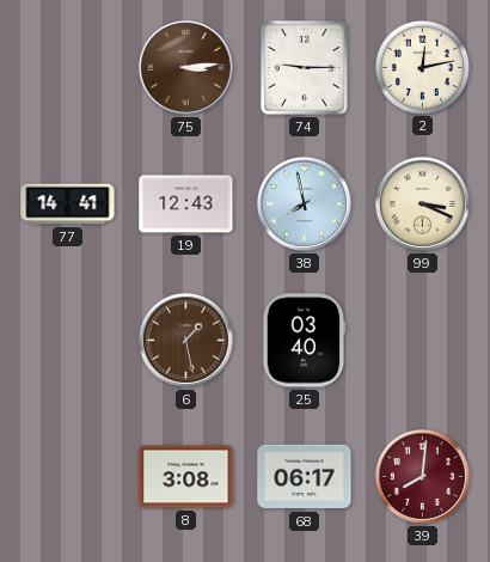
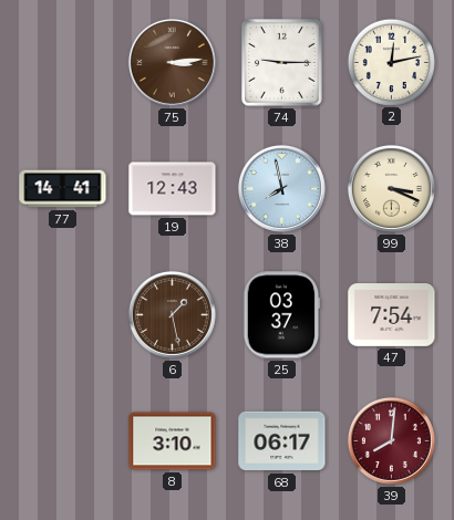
25: 03:40 -> 03:37
47: none -> 7:54
8: 3:08 -> 3:10
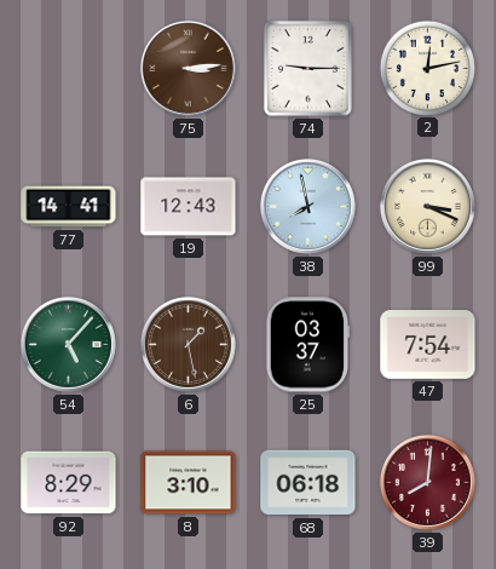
54: none -> 5:07
92: none -> 8:29
68: 06:17 -> 06:18
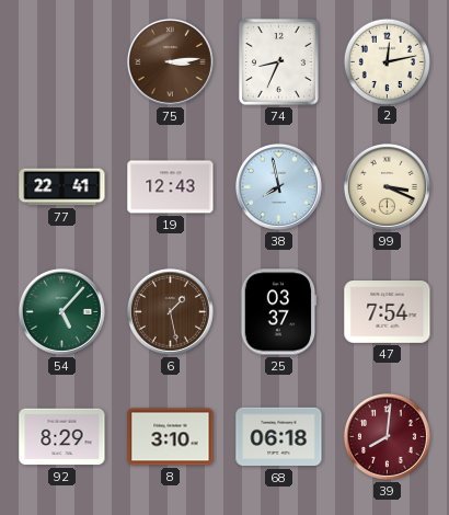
74: 9:15 -> 8:34
77: 14:41 -> 22:41
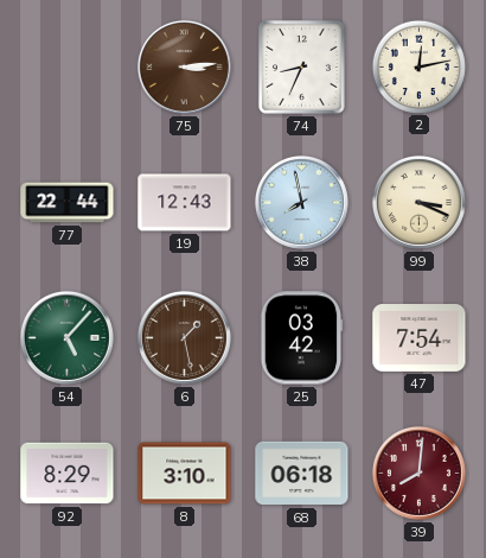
77: 22:41 -> 22:44
25: 03:37 -> 03:42
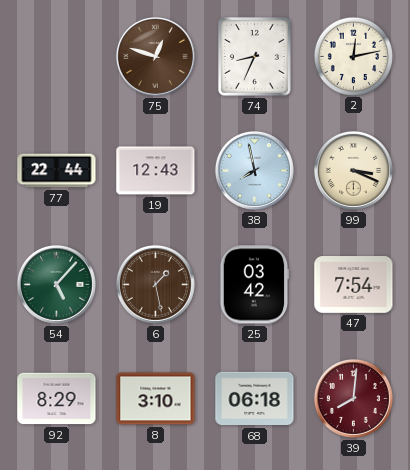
75: 3:14 -> 12:48
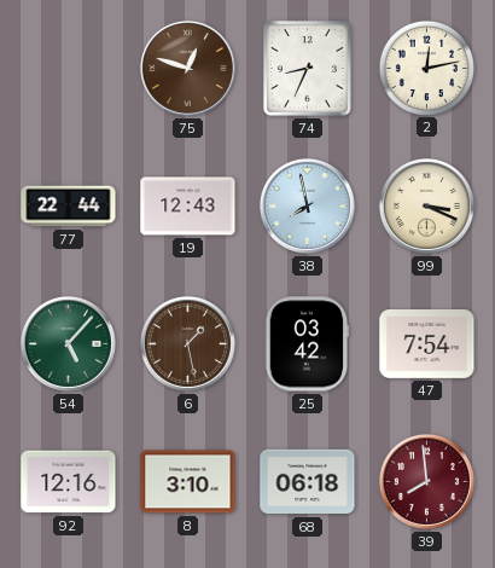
92: 8:29 -> 12:16
39: 8:01 -> 7:59
